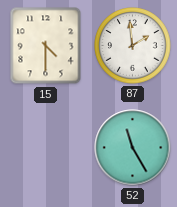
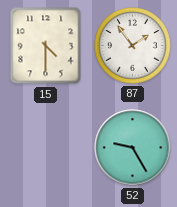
87: 1:59 -> 1:54
52: 11:25 -> 9:25
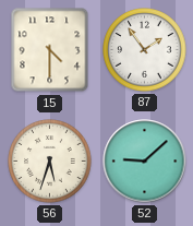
56: none -> 5:33
52: 9:25 -> 9:08
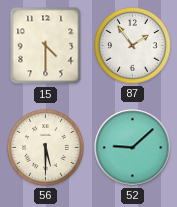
56: 5:33 -> 5:30
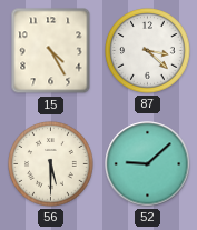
15: 4:30 -> 4:25
87: 1:54 -> 3:22
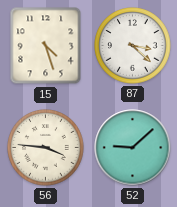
15: 4:25 -> 4:27
56: 5:30 -> 3:46
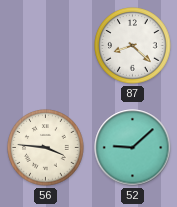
15: 4:27 -> none
87: 3:22 -> 8:22
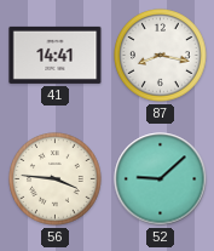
41: none -> 14:41
87: 8:22 -> 8:17
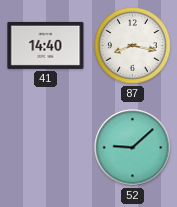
41: 14:41 -> 14:40
56: 3:46 -> none
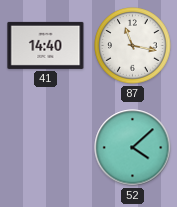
87: 8:17 -> 11:17
52: 9:08 -> 4:08
